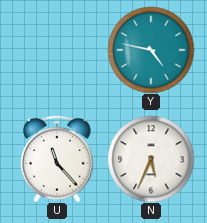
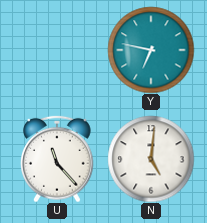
Y: 4:47 -> 6:47
N: 5:34 -> 5:01
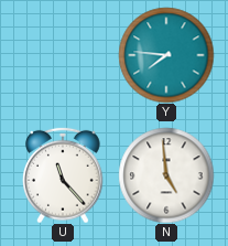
Y: 6:47 -> 7:46
N: 5:01 -> 4:59
